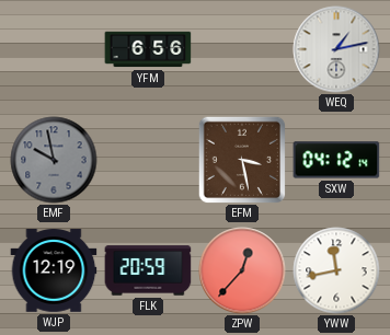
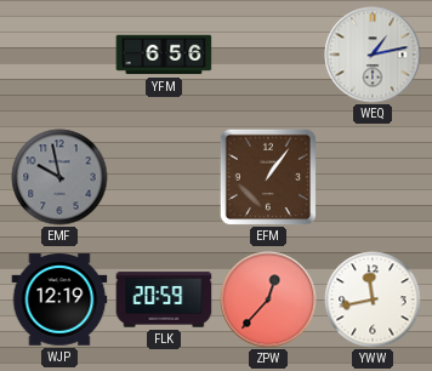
EFM: 3:28 -> 1:06
SXW: 04:12 -> none
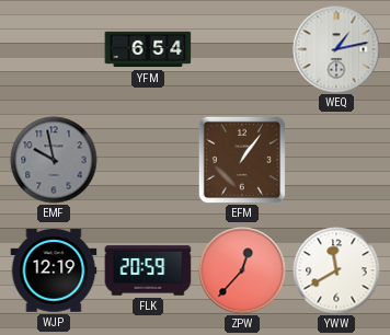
YFM: 6:56 -> 6:54
YWW: 11:43 -> 11:40
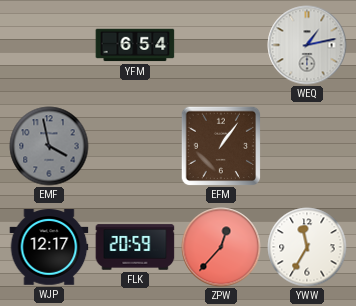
EMF: 9:58 -> 3:58
WJP: 12:19 -> 12:17
YWW: 11:40 -> 11:35
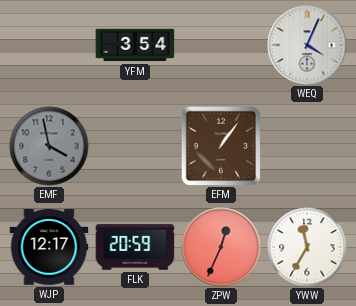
YFM: 6:54 -> 3:54
WEQ: 1:13 -> 4:04
ZPW: 12:37 -> 12:34
